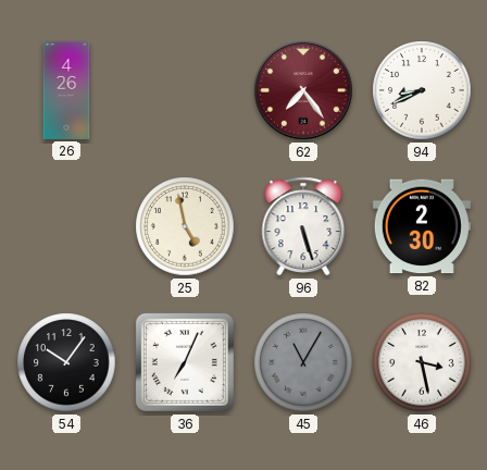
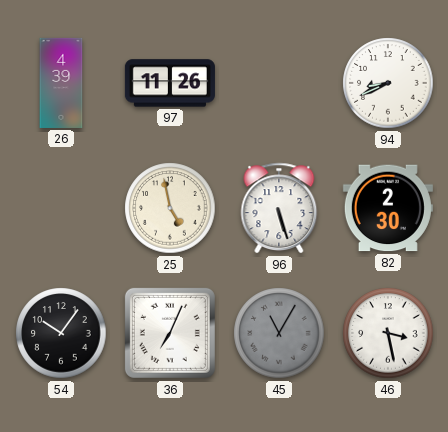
26: 4:26 -> 4:39
97: none -> 11:26
62: 7:24 -> none
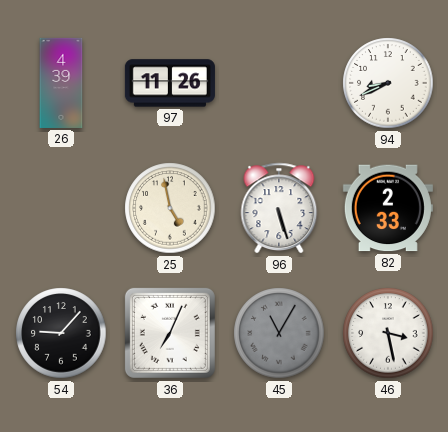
82: 2:30 -> 2:33
54: 10:06 -> 9:07
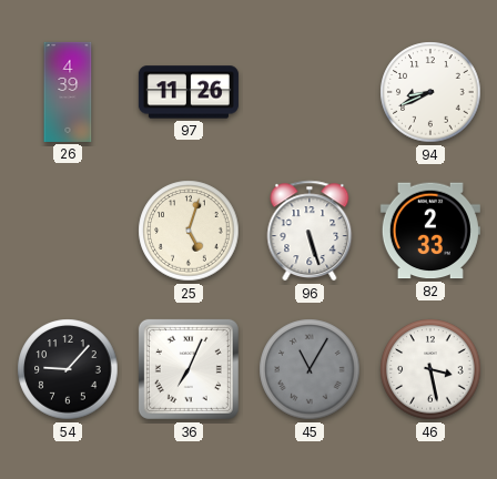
25: 4:58 -> 5:03
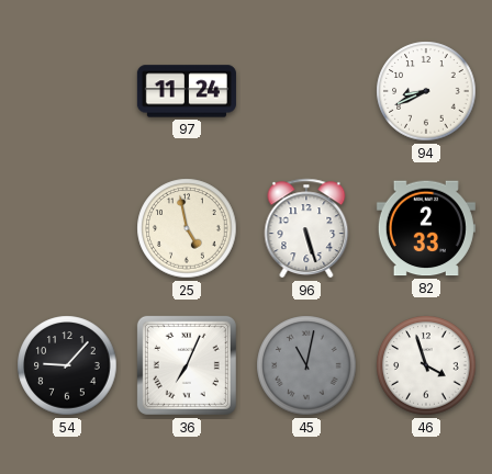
26: 4:39 -> none
97: 11:26 -> 11:24
25: 5:03 -> 4:58
45: 11:05 -> 11:02
46: 3:28 -> 3:57
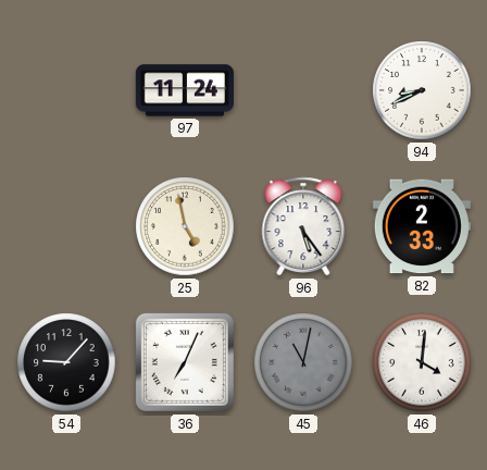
96: 5:27 -> 5:24
46: 3:57 -> 4:01
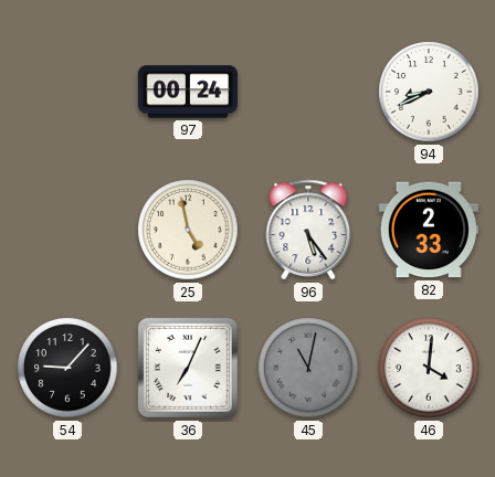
97: 11:24 -> 00:24
